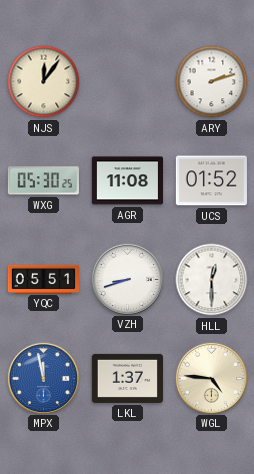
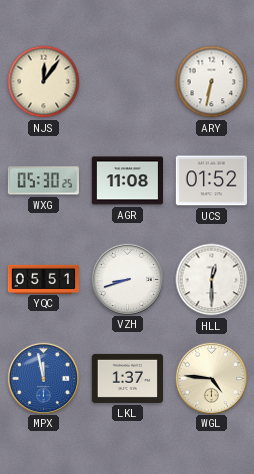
ARY: 2:12 -> 6:32
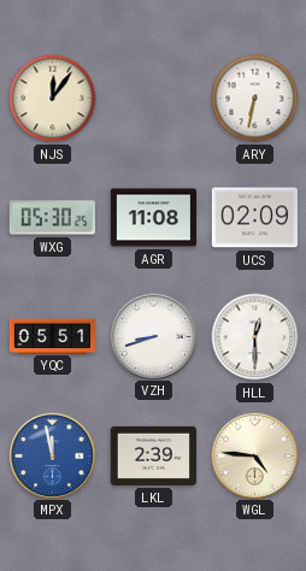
UCS: 01:52 -> 02:09
LKL: 1:37 -> 2:39
